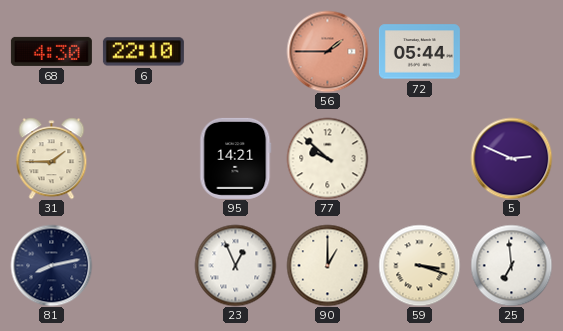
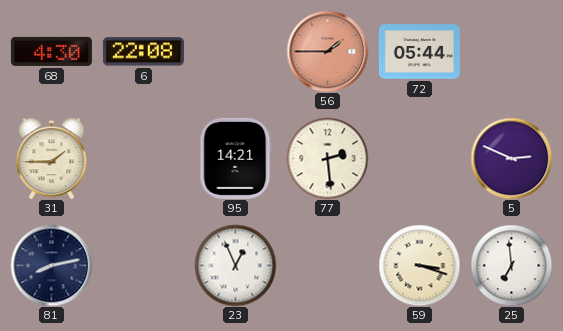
6: 22:10 -> 22:08
77: 9:52 -> 2:29
90: 1:00 -> none
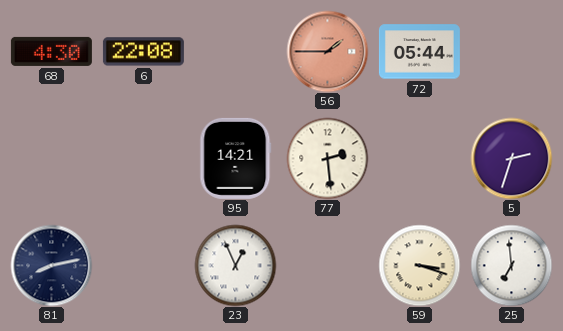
31: 1:45 -> none
5: 2:49 -> 2:33
